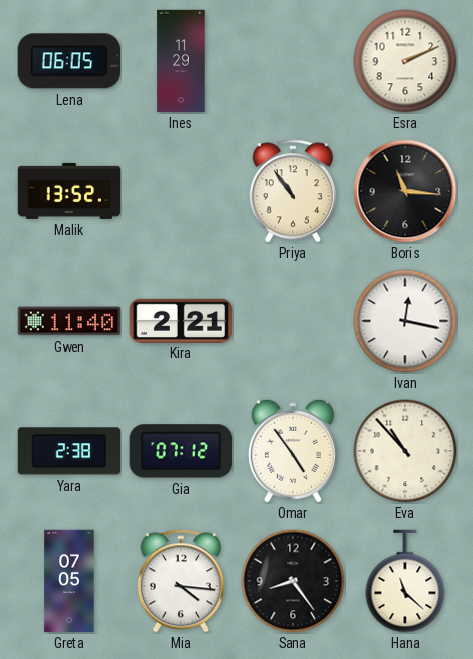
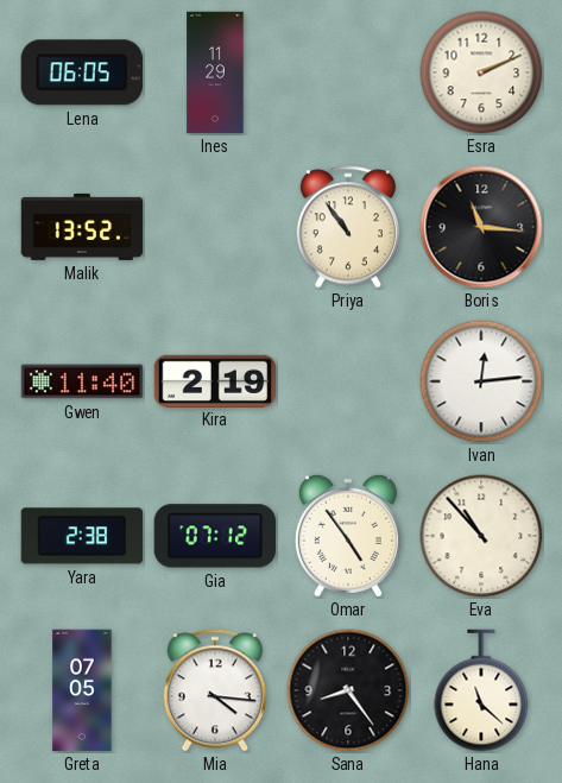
Kira: 2:21 -> 2:19
Ivan: 12:17 -> 12:14
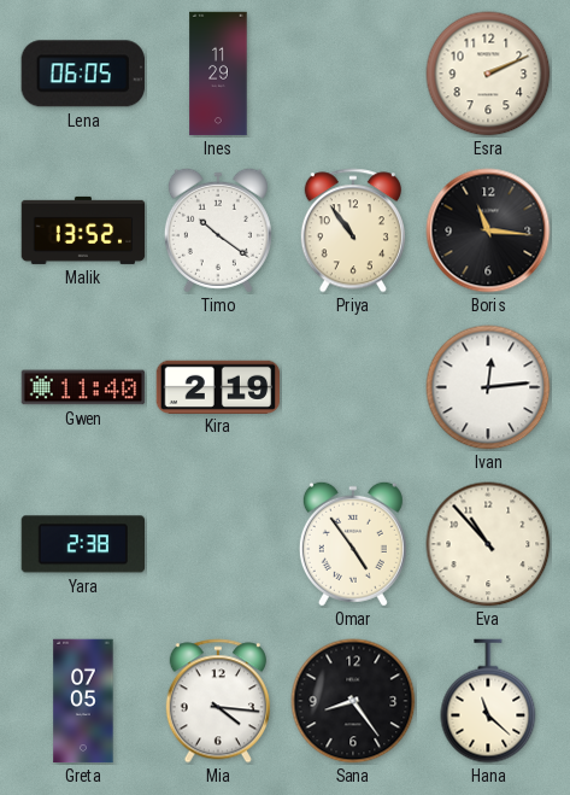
Timo: none -> 10:21
Gia: 07:12 -> none
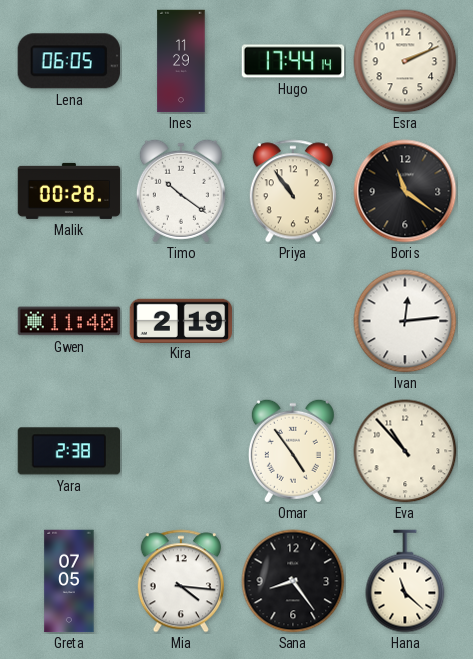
Hugo: none -> 17:44
Malik: 13:52 -> 00:28
Boris: 11:16 -> 11:21
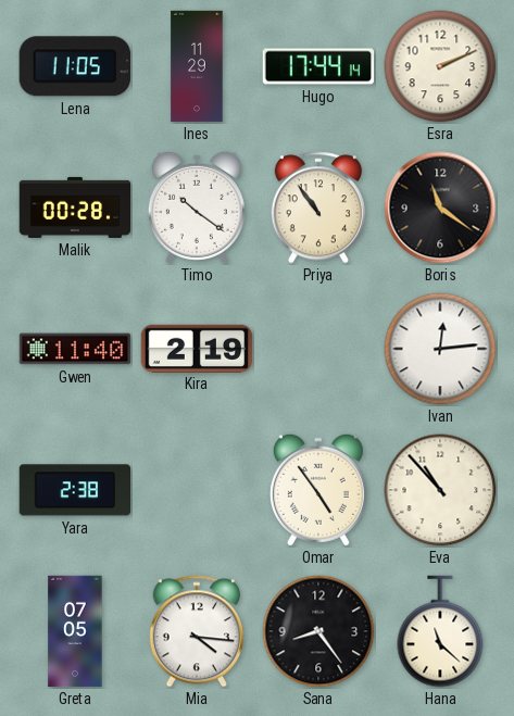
Lena: 06:05 -> 11:05
